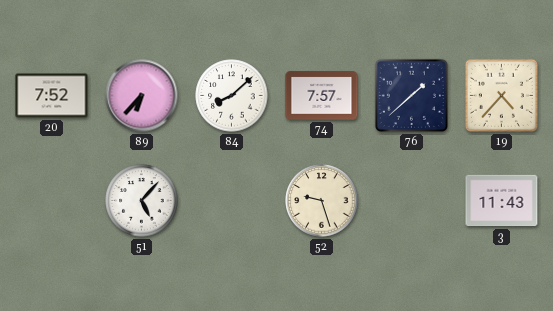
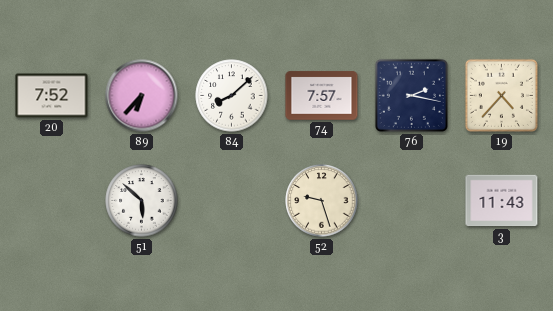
76: 1:38 -> 2:17
51: 5:07 -> 5:52
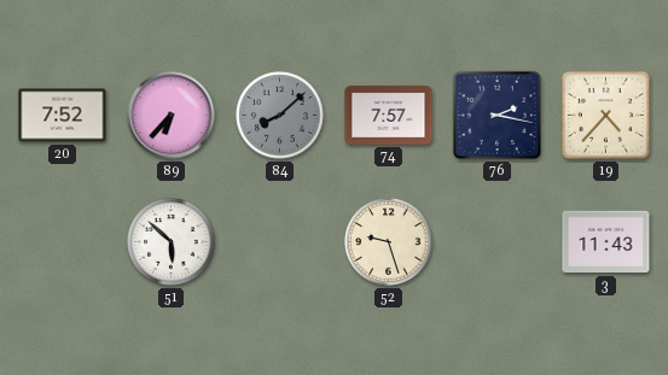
84 dial: white -> grey
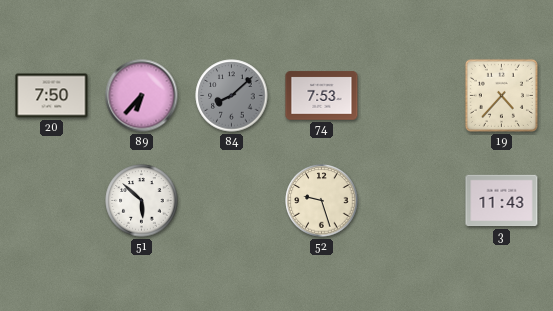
20: 7:52 -> 7:50
74: 7:57 -> 7:53
76: 2:17 -> none
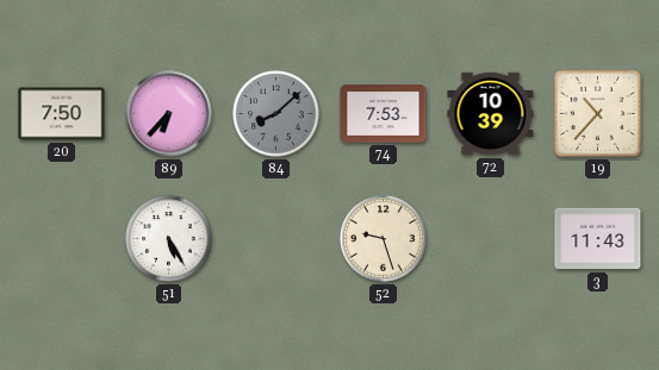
72: none -> 10:39
19: 4:37 -> 10:37
51: 5:52 -> 5:25
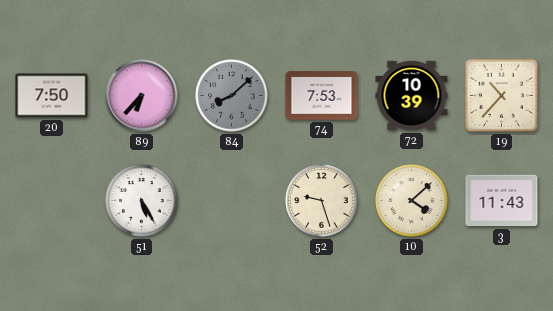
10: none -> 4:08
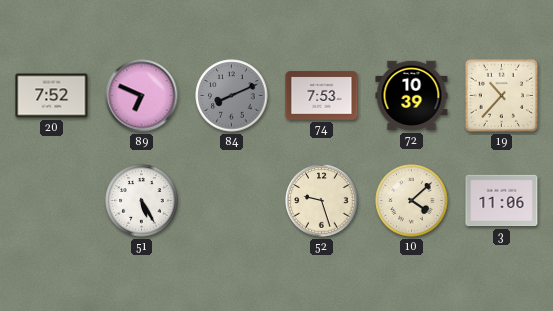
20: 7:50 -> 7:52
89: 6:37 -> 6:49
84: 8:08 -> 8:11
3: 11:43 -> 11:06
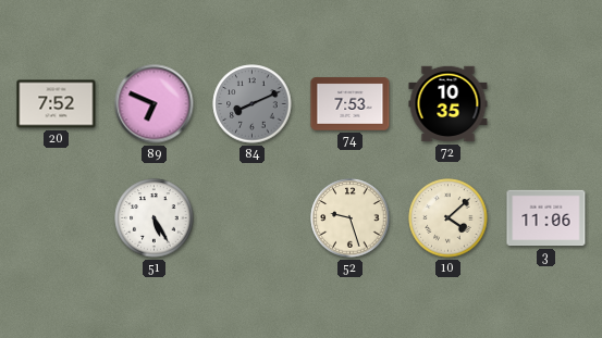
72: 10:39 -> 10:35
19: 10:37 -> none
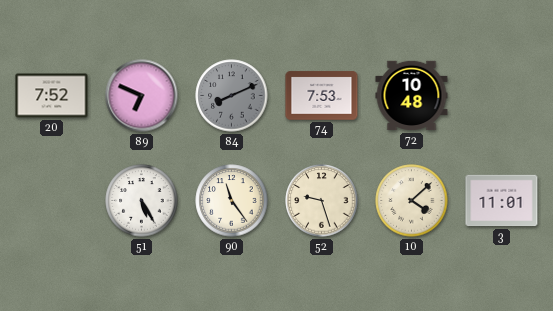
72: 10:35 -> 10:48
90: none -> 11:24
3: 11:06 -> 11:01
